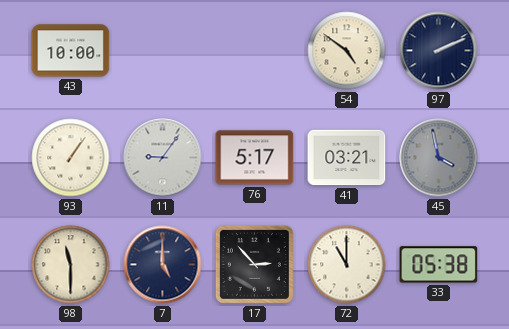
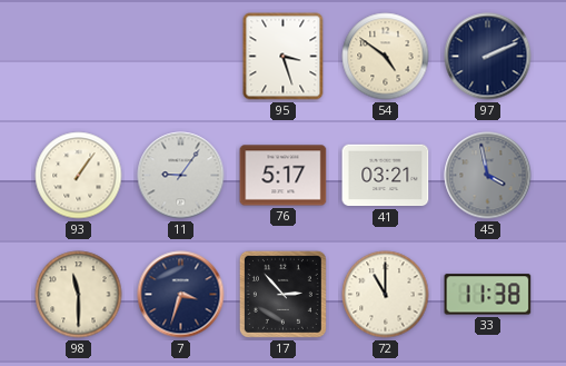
43: 10:00 -> none
95: none -> 3:27
7: 5:00 -> 3:33
33: 05:38 -> 11:38
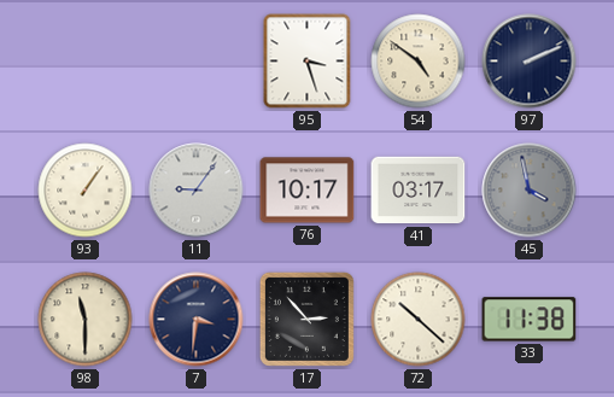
76: 5:17 -> 10:17
41: 03:21 -> 03:17
7: 3:33 -> 3:31
72: 11:00 -> 10:22
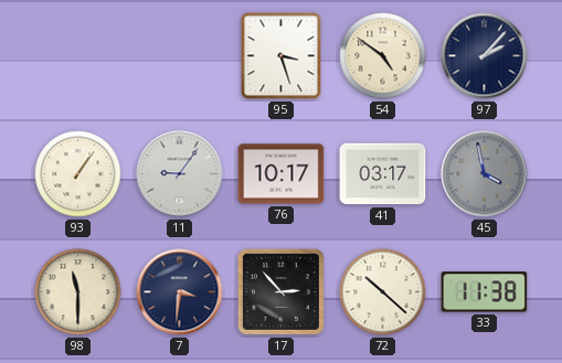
97: 2:11 -> 2:07
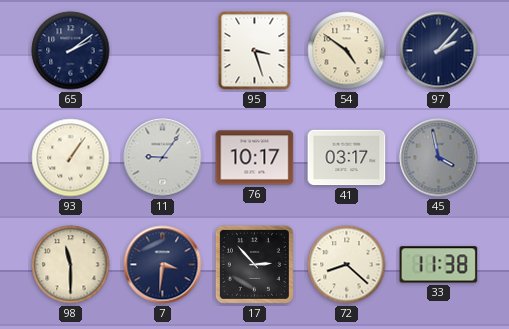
65: none -> 2:09
72: 10:22 -> 8:22
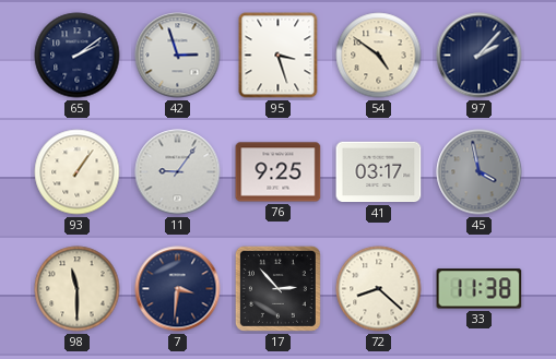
42: none -> 2:57
76: 10:17 -> 9:25
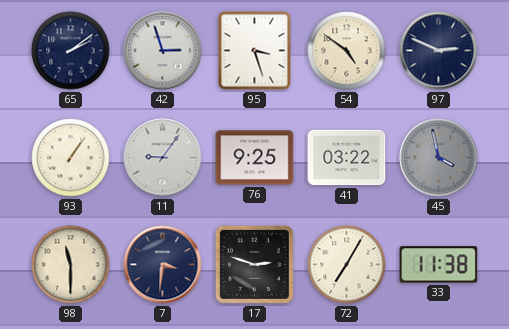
97: 2:07 -> 2:49
41: 03:17 -> 03:22
17: 2:53 -> 2:48
72: 8:22 -> 7:05
